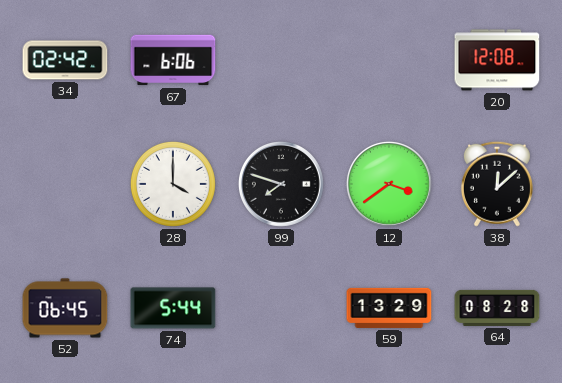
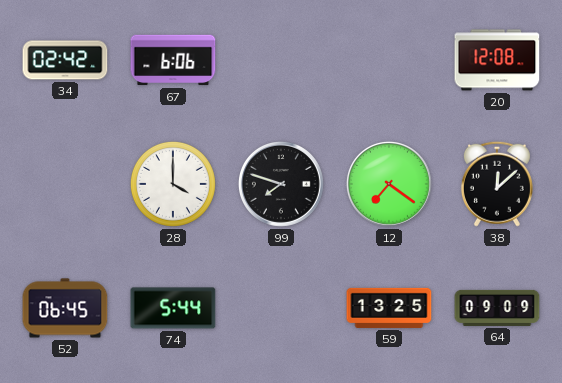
12: 3:39 -> 7:21
59: 13:29 -> 13:25
64: 08:28 -> 09:09
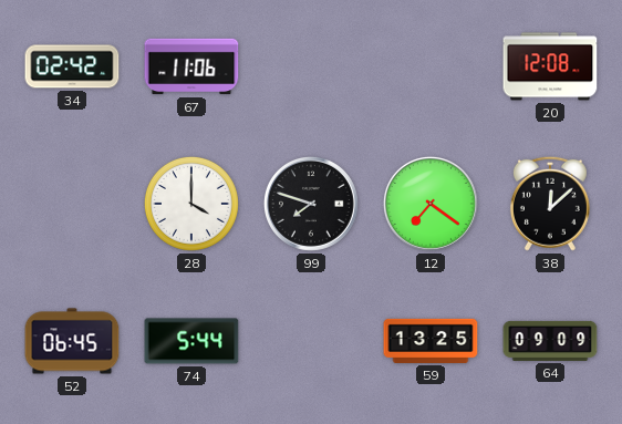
67: 6:06 -> 11:06
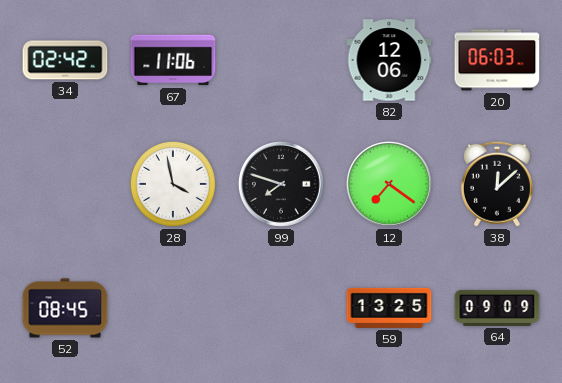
82: none -> 12:06
20: 12:08 -> 06:03
28: 4:00 -> 3:58
52: 06:45 -> 08:45
74: 5:44 -> none
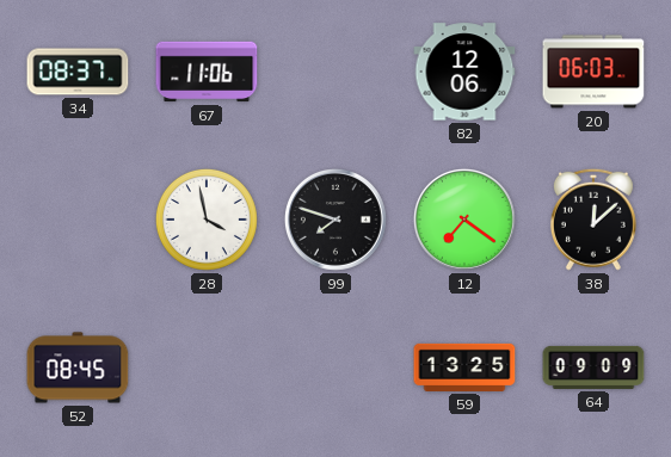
34: 02:42 -> 08:37
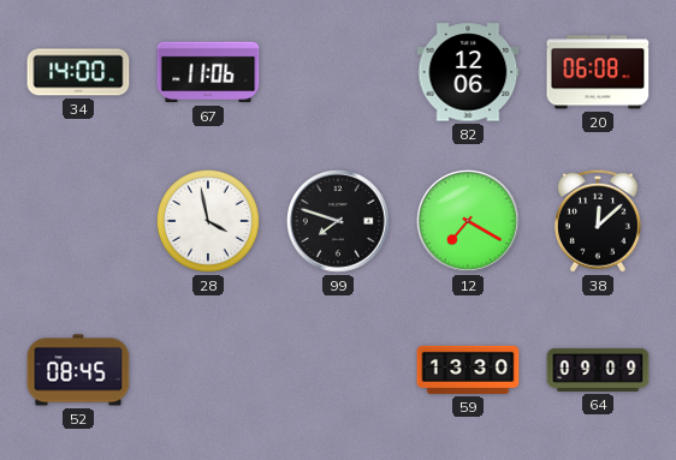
34: 08:37 -> 14:00
20: 06:03 -> 06:08
12: 7:21 -> 7:20
59: 13:25 -> 13:30
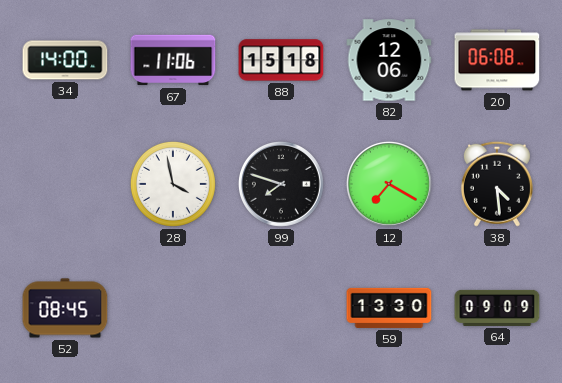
88: none -> 15:18
38: 12:08 -> 4:29
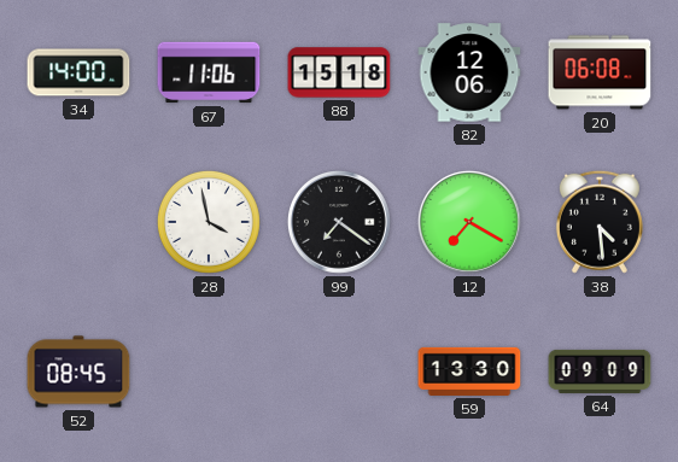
99: 7:48 -> 7:21
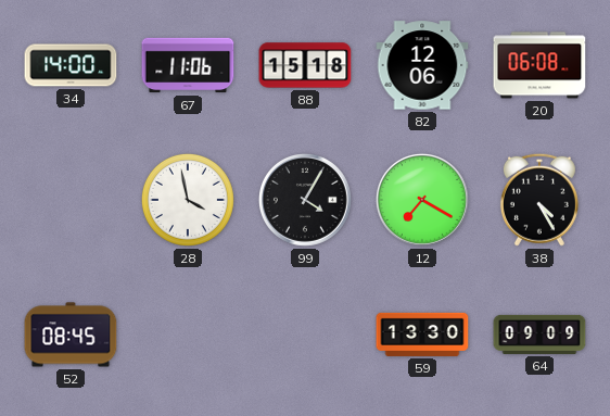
99: 7:21 -> 4:05
38: 4:29 -> 4:25
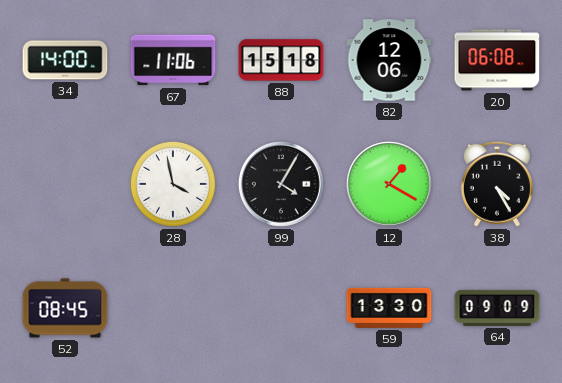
12: 7:20 -> 1:20
